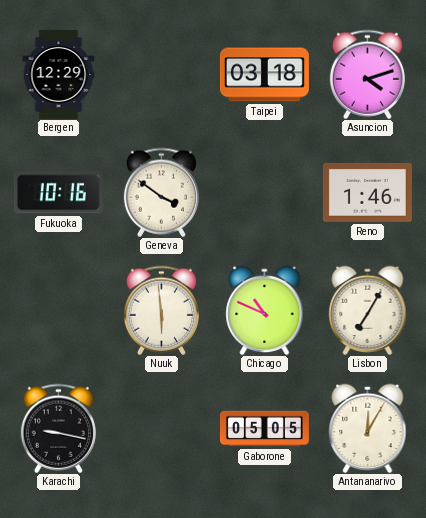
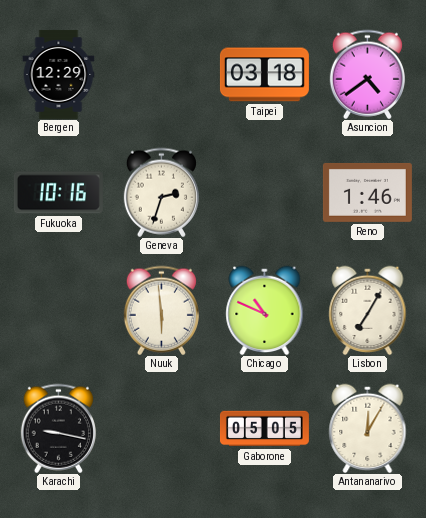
Asuncion: 4:12 -> 4:39
Geneva: 3:51 -> 2:33
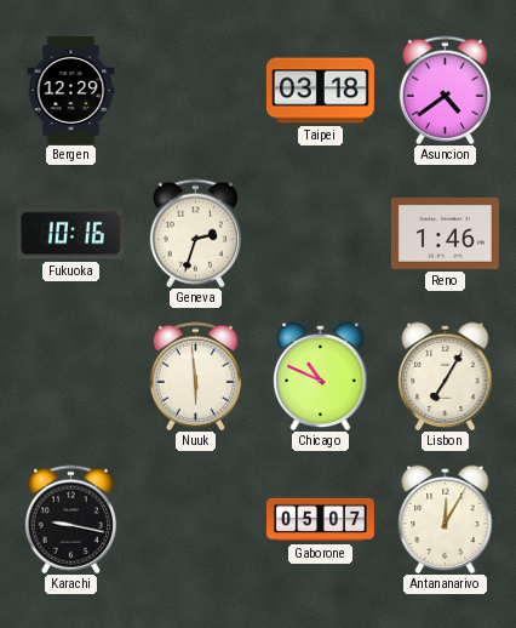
Gaborone: 05:05 -> 05:07
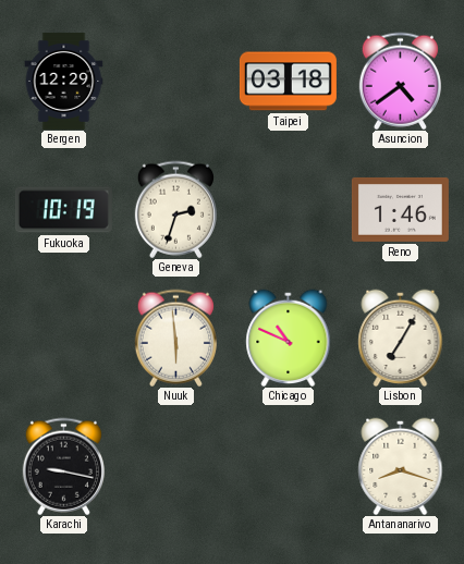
Fukuoka: 10:16 -> 10:19
Gaborone: 05:07 -> none
Antananarivo: 12:05 -> 8:18
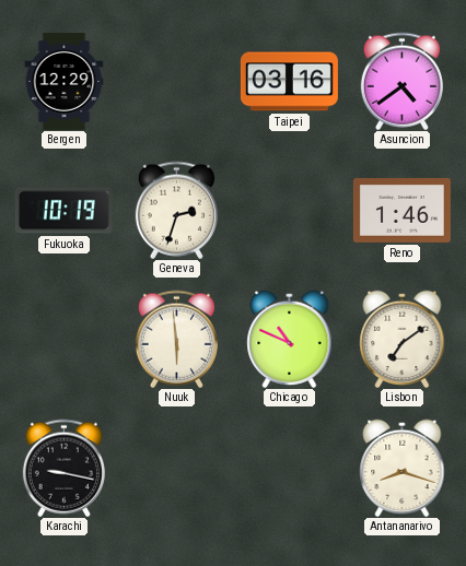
Taipei: 03:18 -> 03:16
Lisbon: 7:05 -> 7:09
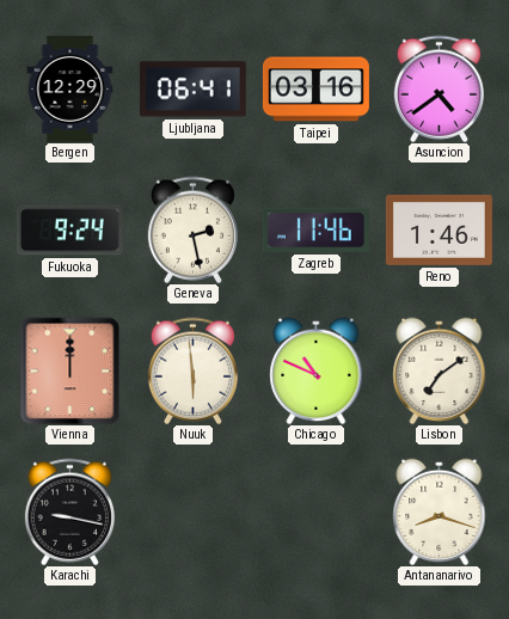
Ljubljana: none -> 06:41
Fukuoka: 10:19 -> 9:24
Geneva: 2:33 -> 2:28
Zagreb: none -> 11:46
Vienna: none -> 12:00
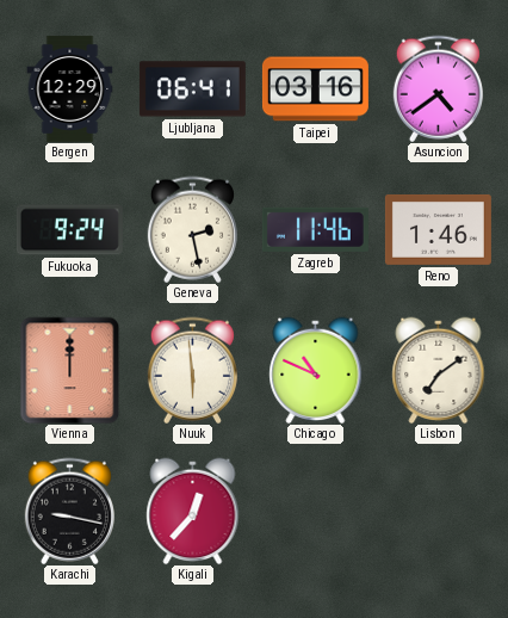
Kigali: none -> 12:37
Antananarivo: 8:18 -> none
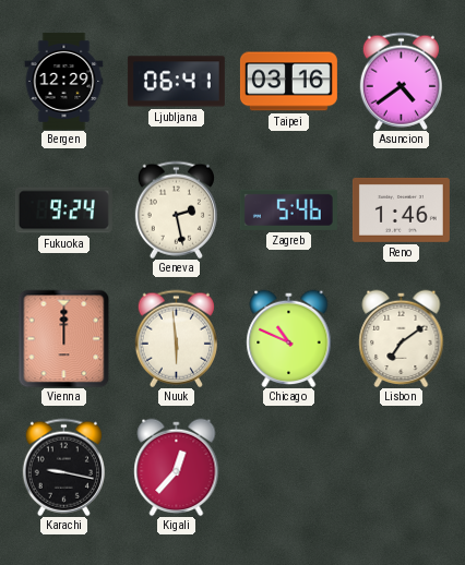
Zagreb: 11:46 -> 5:46
